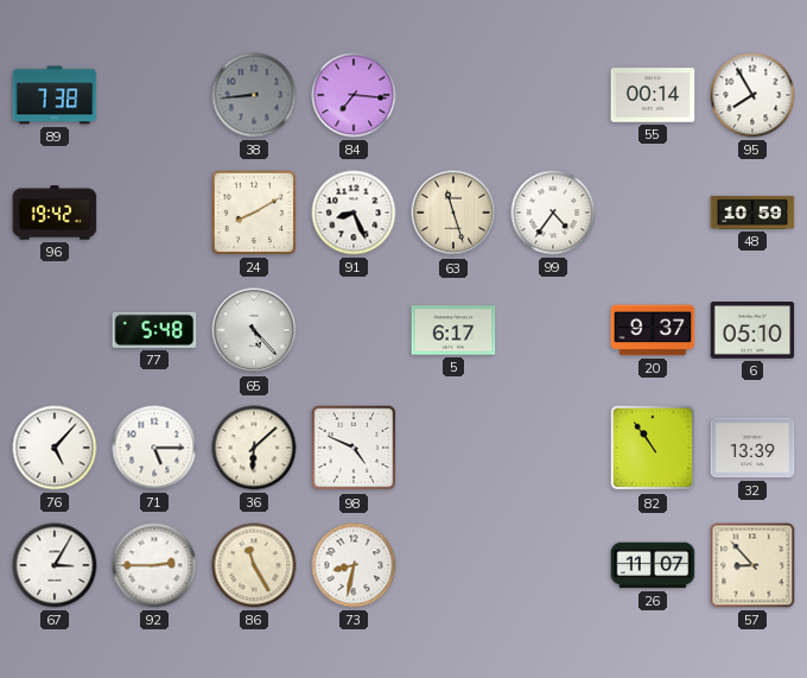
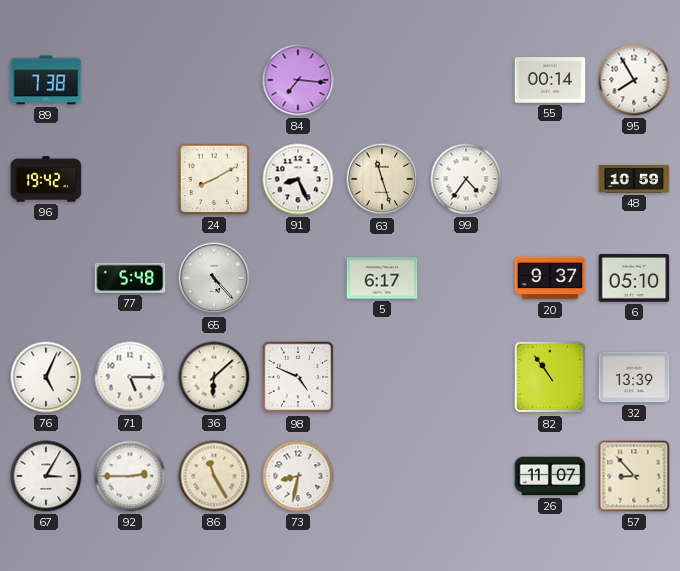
38: 8:44 -> none
76: 5:07 -> 5:04
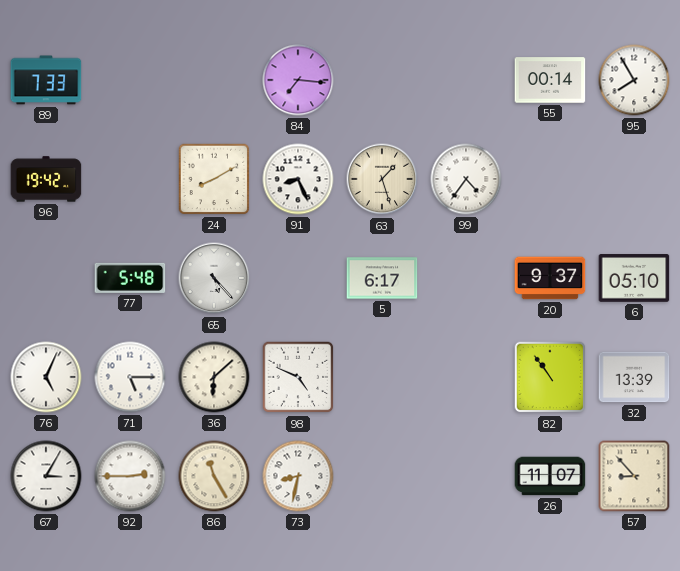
89: 7:38 -> 7:33
63: 11:27 -> 1:27
48: 10:59 -> none
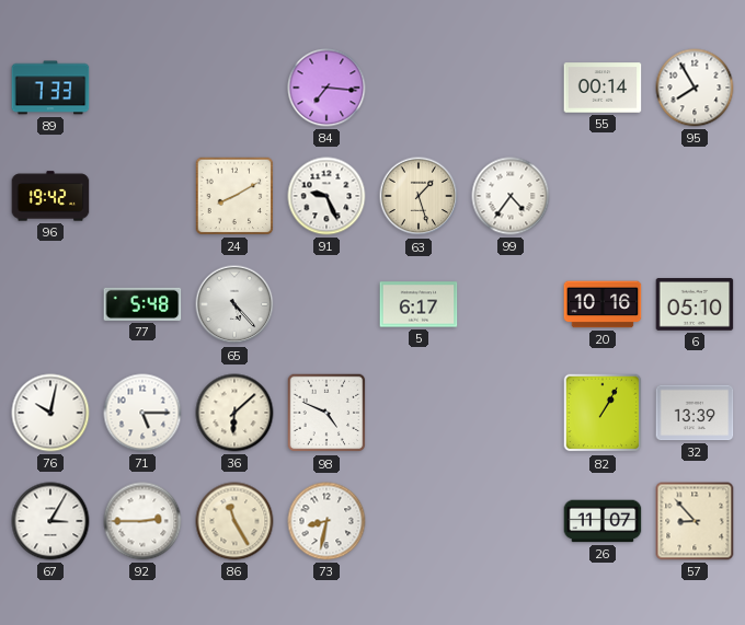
91: 8:26 -> 9:26
20: 9:37 -> 10:16
76: 5:04 -> 10:02
82: 10:54 -> 1:05
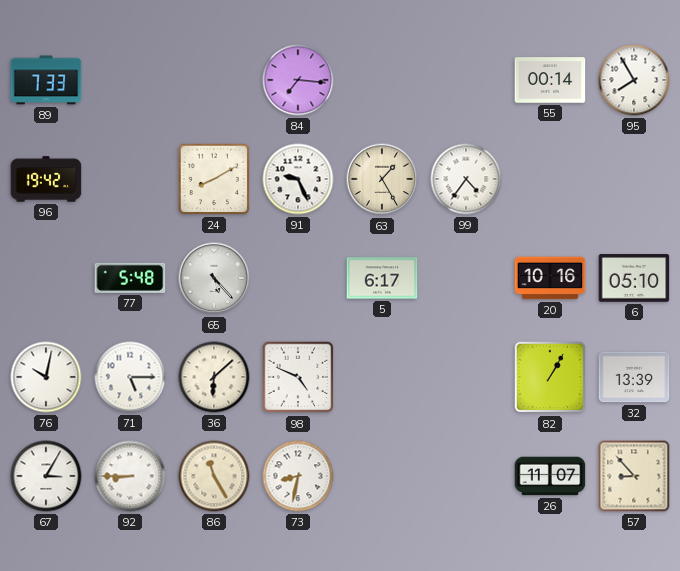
63: 1:27 -> 1:25
92: 2:45 -> 8:45
